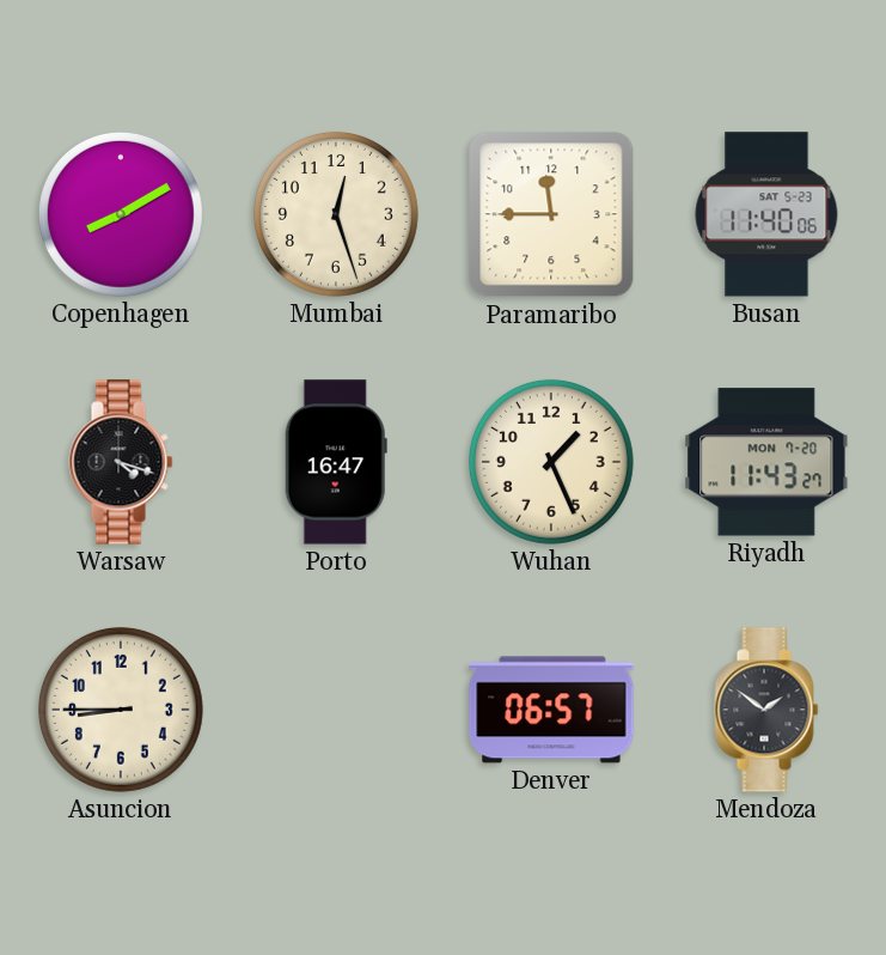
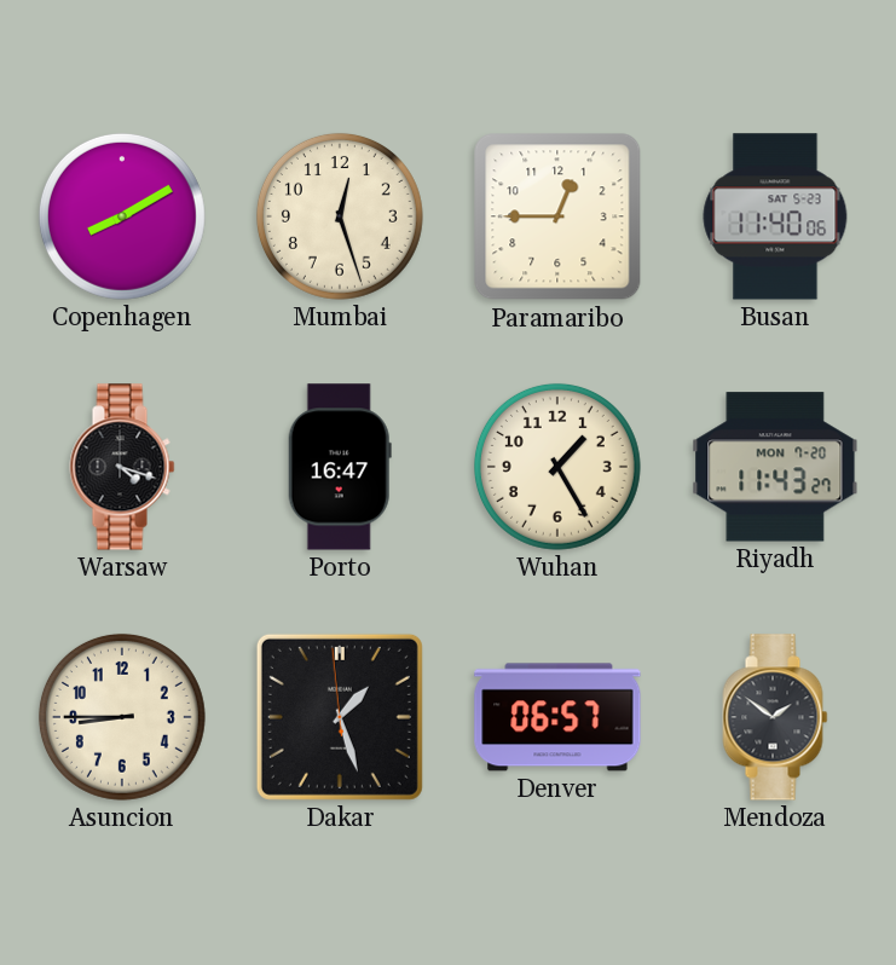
Paramaribo: 11:45 -> 12:45
Wuhan: 1:26 -> 1:25
Dakar: none -> 1:26
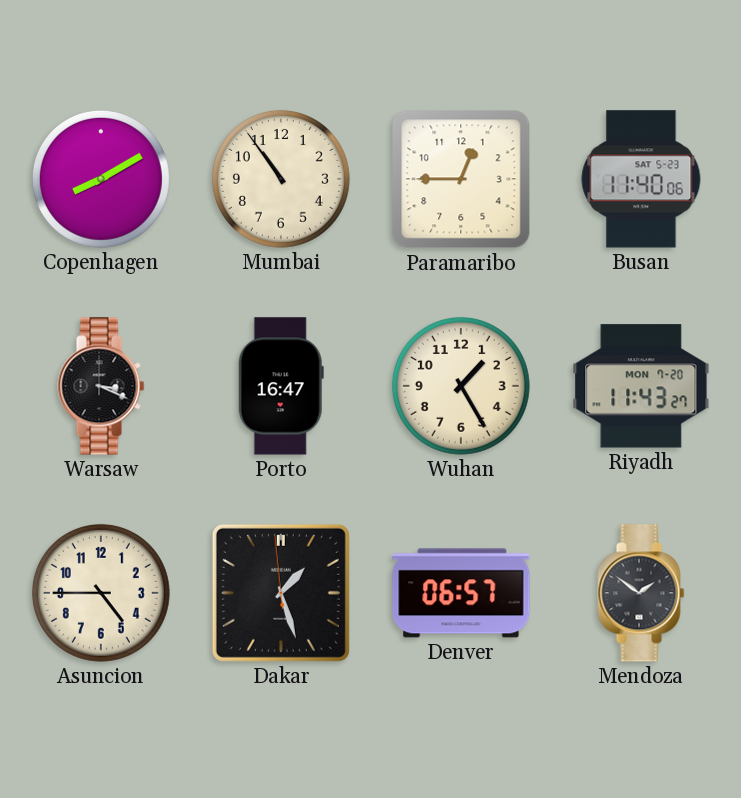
Mumbai: 12:27 -> 10:54
Warsaw: 4:18 -> 3:19
Asuncion: 8:45 -> 4:45
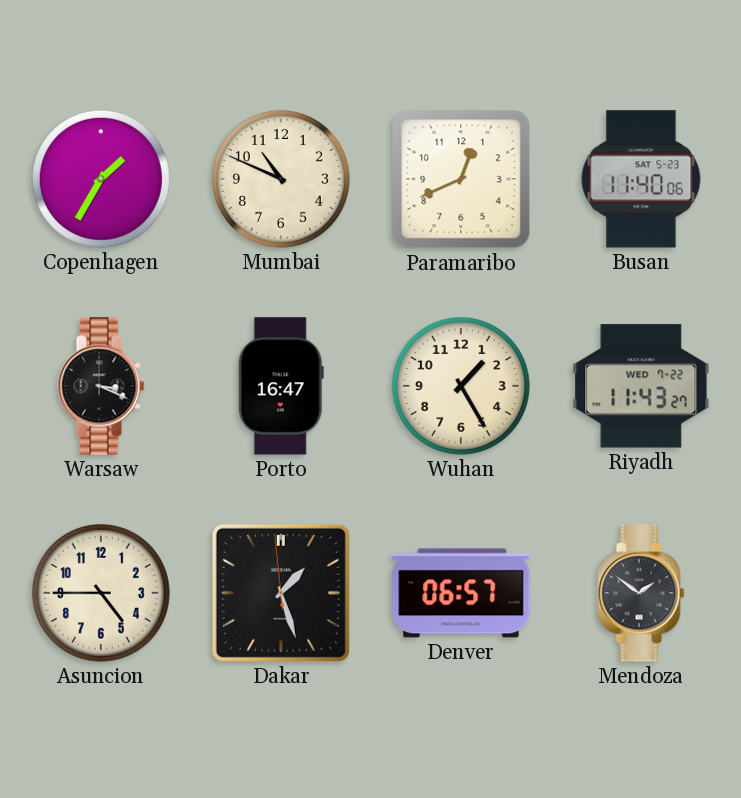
Copenhagen: 8:10 -> 1:35
Mumbai: 10:54 -> 10:49
Paramaribo: 12:45 -> 12:41
Riyadh date: MON 7-20 -> WED 7-22
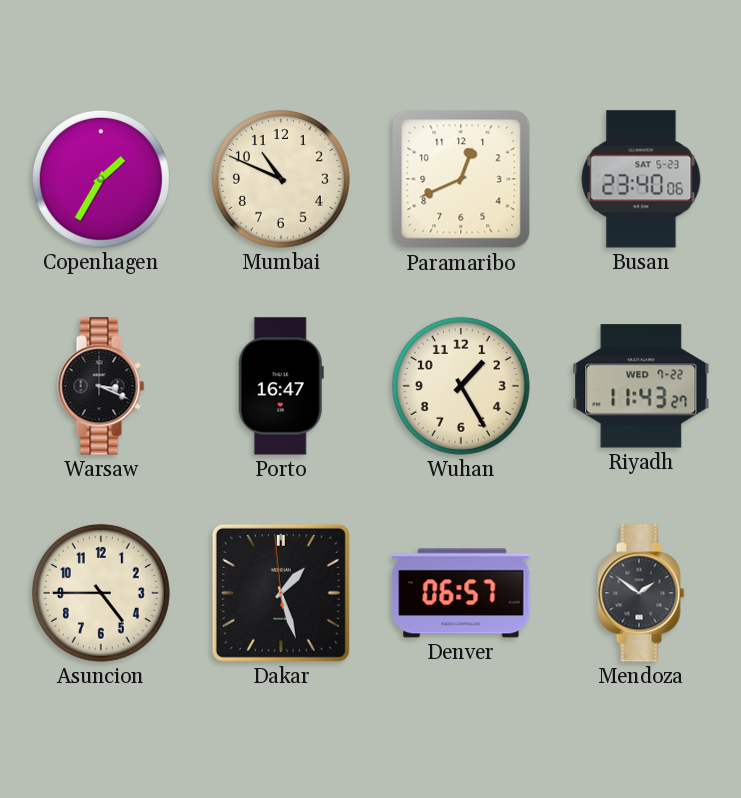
Busan: 11:40 -> 23:40
